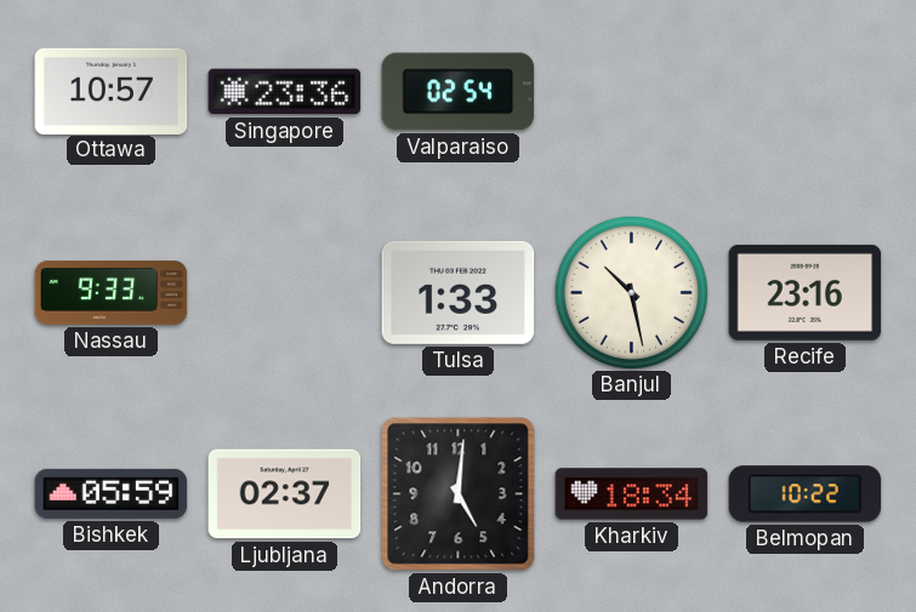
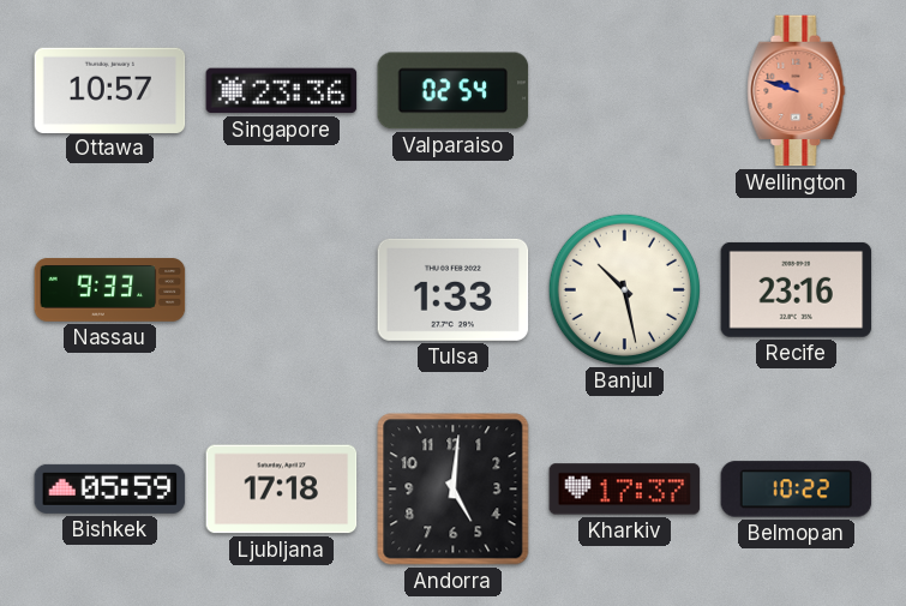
Wellington: none -> 9:48
Ljubljana: 02:37 -> 17:18
Kharkiv: 18:34 -> 17:37
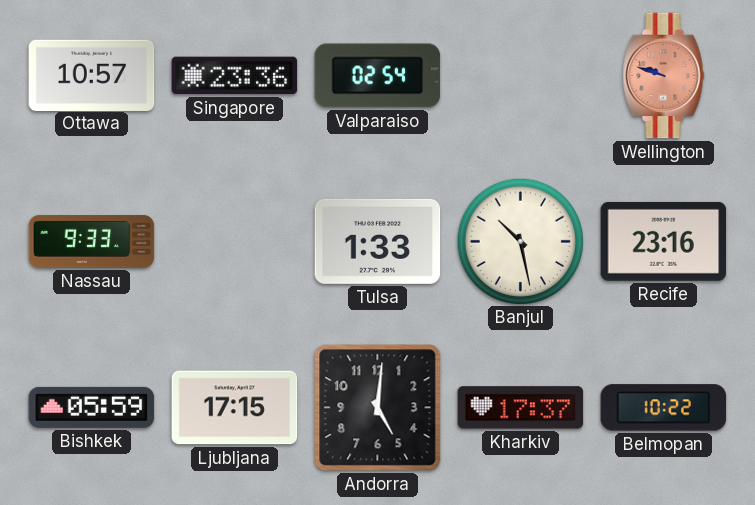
Ljubljana: 17:18 -> 17:15
